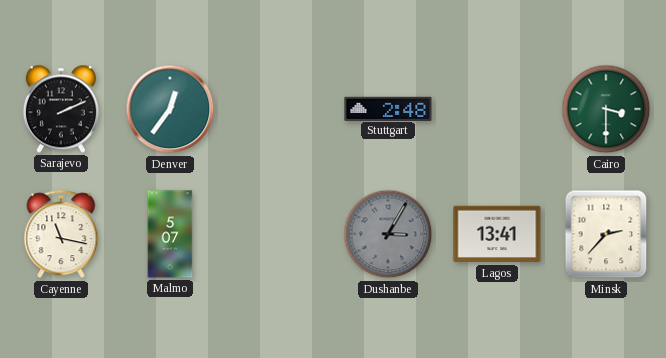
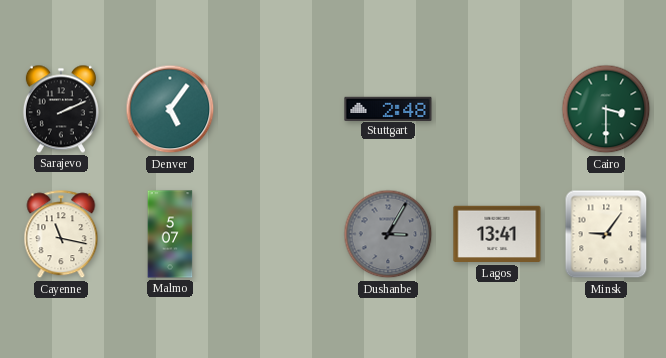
Denver: 12:36 -> 5:06
Minsk: 2:37 -> 9:06
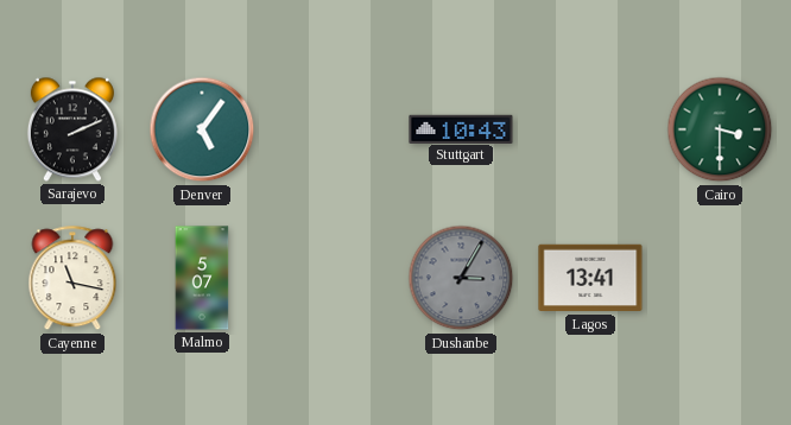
Stuttgart: 2:48 -> 10:43
Minsk: 9:06 -> none
